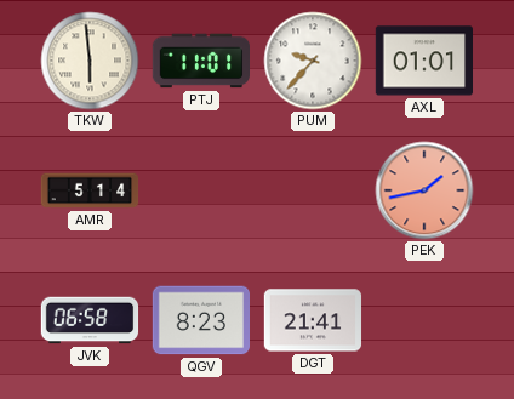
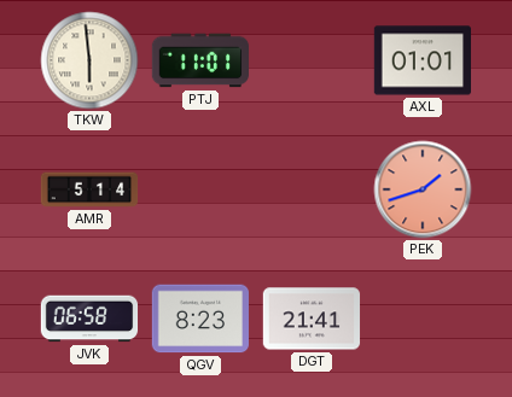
PUM: 9:37 -> none
PEK: 1:43 -> 1:42
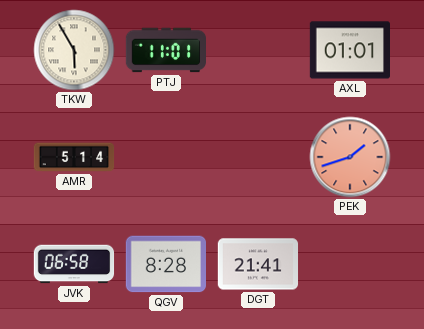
TKW: 5:59 -> 5:55
QGV: 8:23 -> 8:28
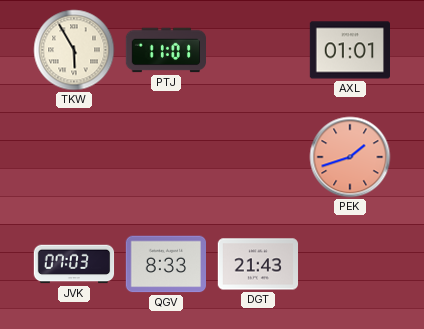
AMR: 5:14 -> none
JVK: 06:58 -> 07:03
QGV: 8:28 -> 8:33
DGT: 21:41 -> 21:43
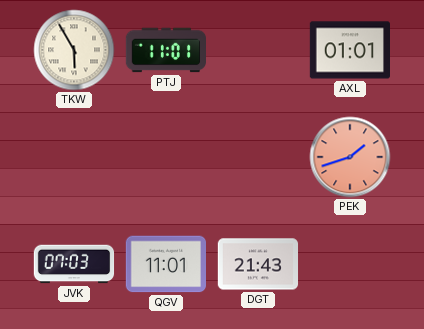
QGV: 8:33 -> 11:01
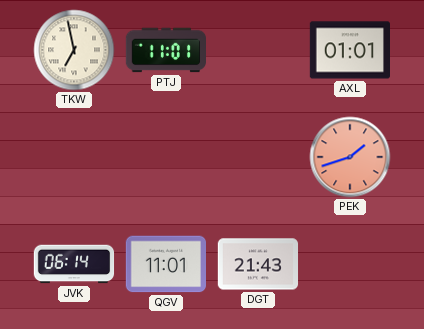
TKW: 5:55 -> 6:58
JVK: 07:03 -> 06:14
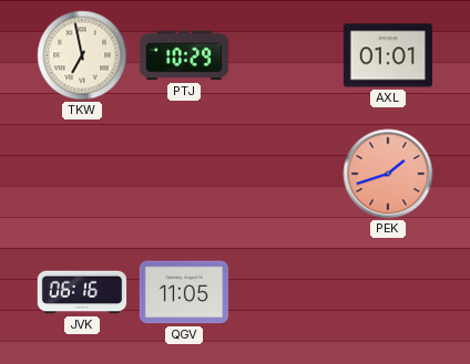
PTJ: 11:01 -> 10:29
JVK: 06:14 -> 06:16
QGV: 11:01 -> 11:05
DGT: 21:43 -> none
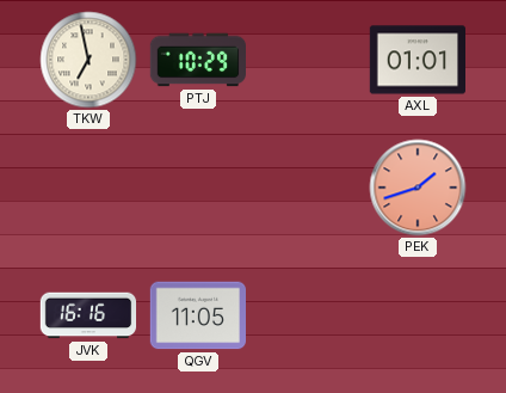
JVK: 06:16 -> 16:16
